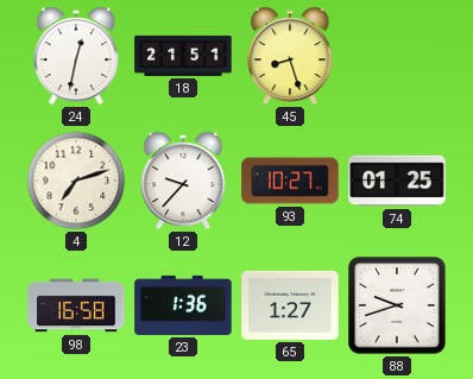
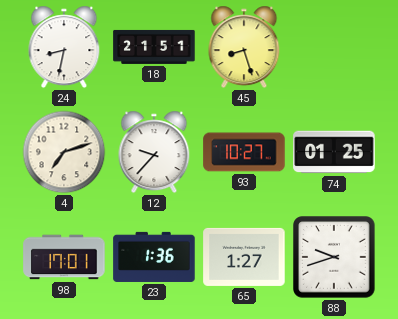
24: 12:32 -> 8:32
98: 16:58 -> 17:01
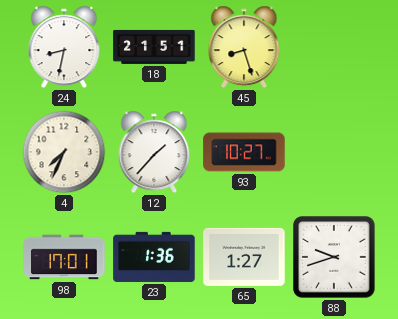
4: 7:12 -> 7:34
12: 9:37 -> 1:37
74: 01:25 -> none
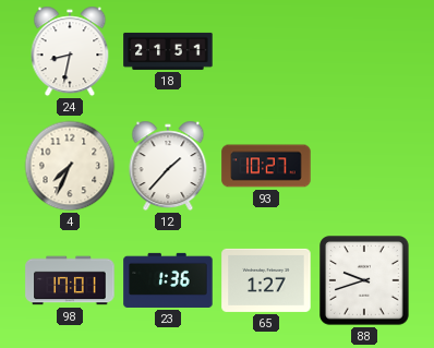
45: 8:27 -> none
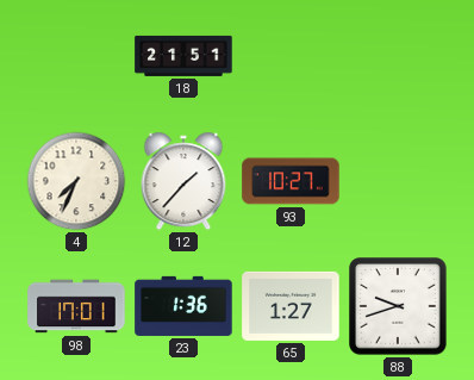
24: 8:32 -> none
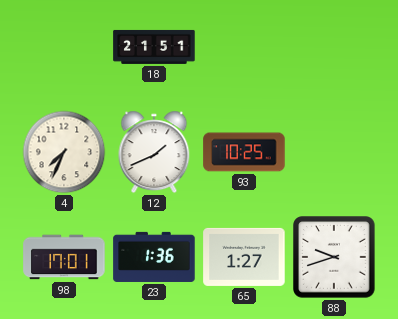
12: 1:37 -> 1:41
93: 10:27 -> 10:25
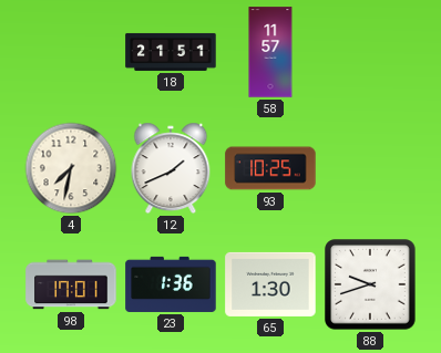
58: none -> 11:57
4: 7:34 -> 7:32
65: 1:27 -> 1:30
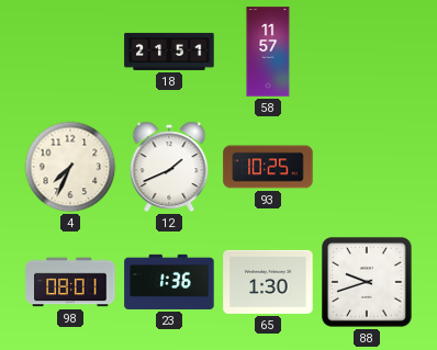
4: 7:32 -> 7:34
98: 17:01 -> 08:01
